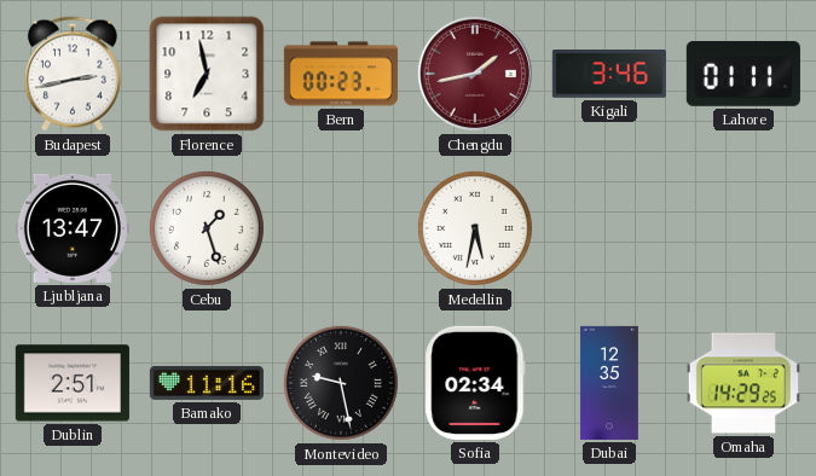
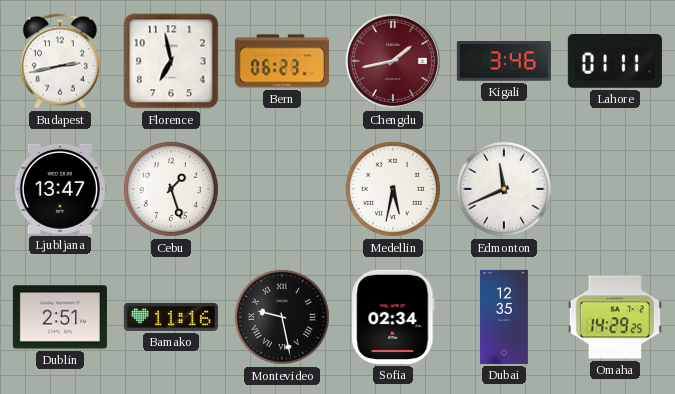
Bern: 00:23 -> 06:23
Edmonton: none -> 11:41
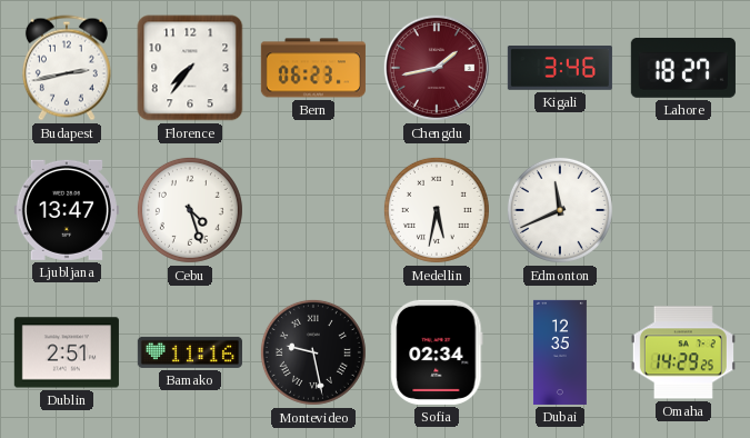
Florence: 6:58 -> 7:36
Lahore: 01:11 -> 18:27
Cebu: 1:27 -> 4:27
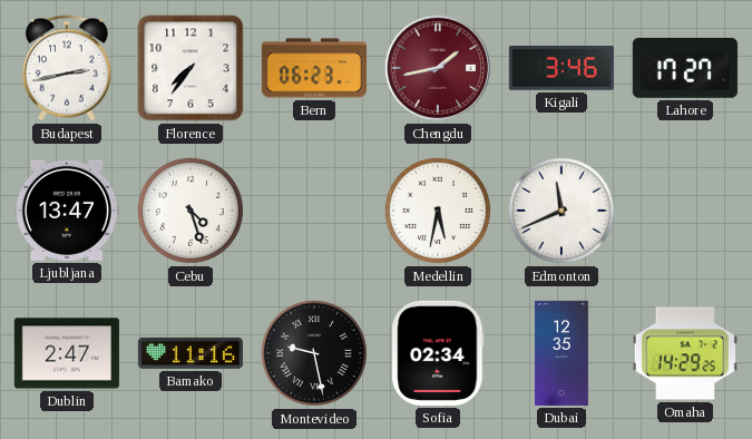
Lahore: 18:27 -> 17:27
Dublin: 2:51 -> 2:47
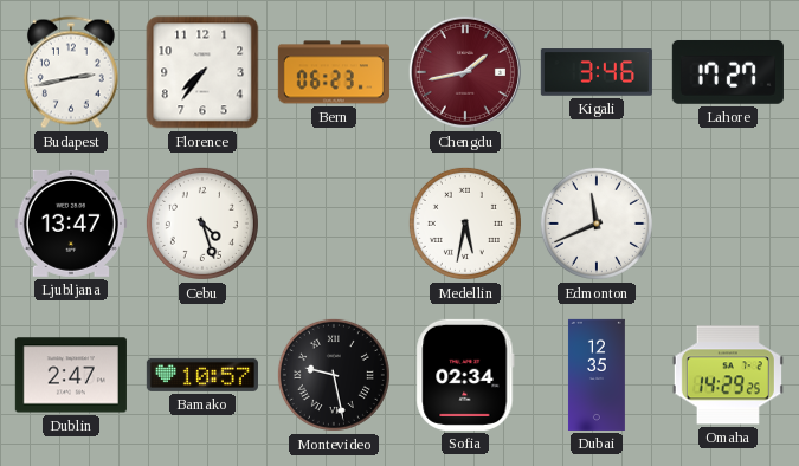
Bamako: 11:16 -> 10:57
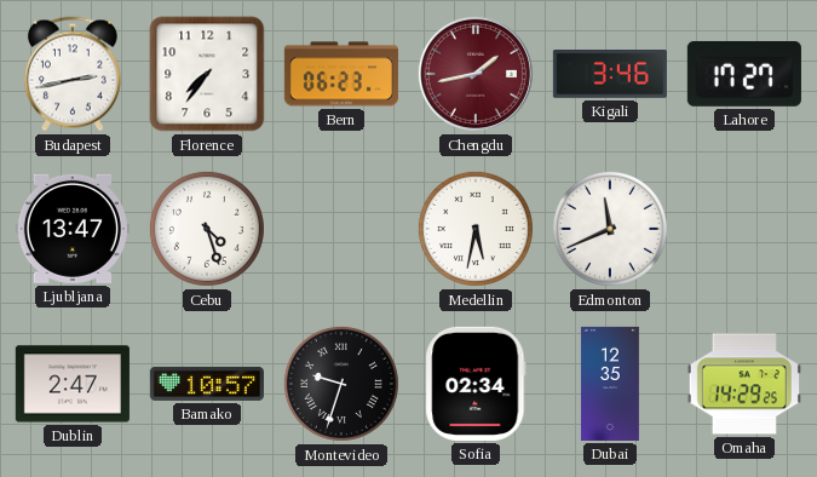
Montevideo: 9:28 -> 9:33
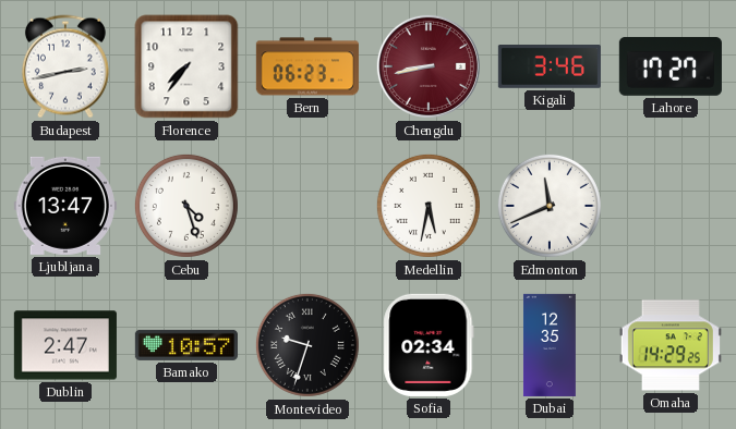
Chengdu: 1:43 -> 8:43
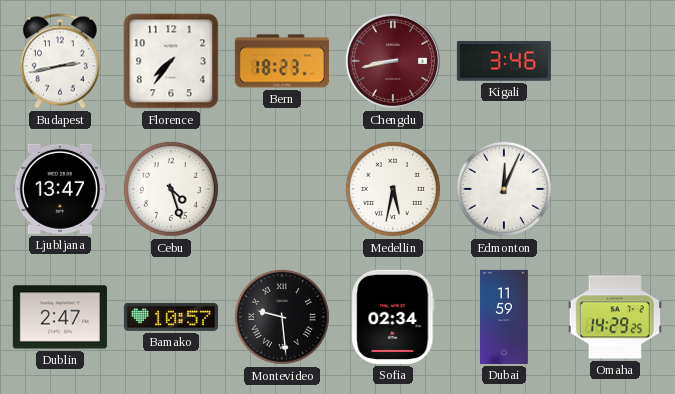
Bern: 06:23 -> 18:23
Lahore: 17:27 -> none
Edmonton: 11:41 -> 12:04
Montevideo: 9:33 -> 9:29
Dubai: 12:35 -> 11:59
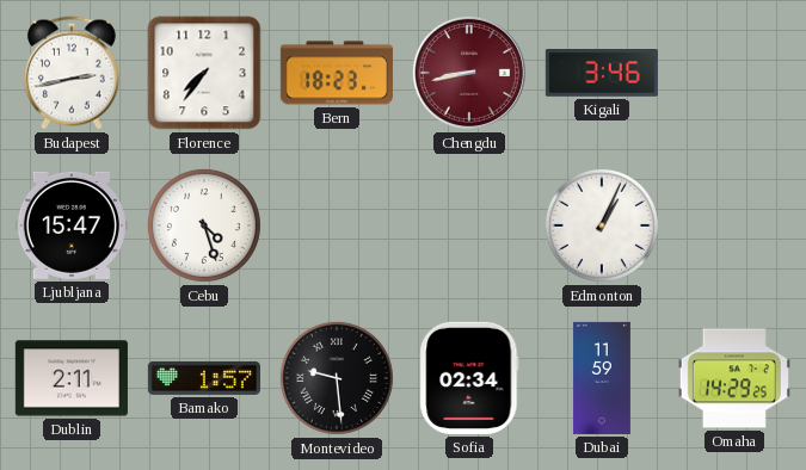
Ljubljana: 13:47 -> 15:47
Medellin: 5:32 -> none
Edmonton: 12:04 -> 1:04
Dublin: 2:47 -> 2:11
Bamako: 10:57 -> 1:57
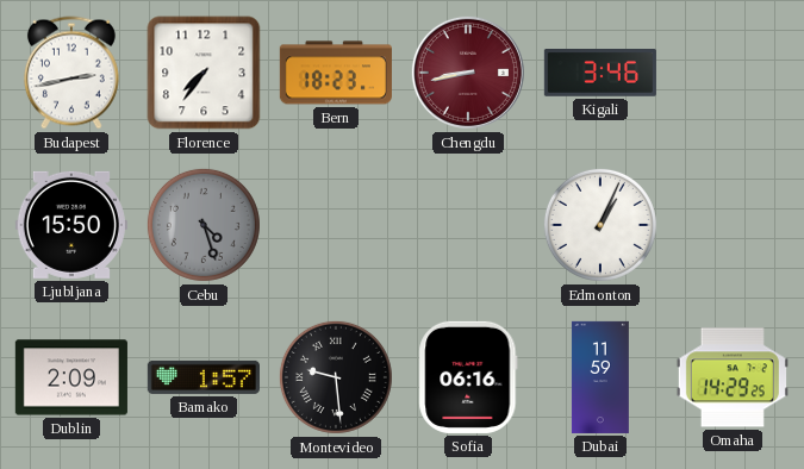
Ljubljana: 15:47 -> 15:50
Cebu dial: white -> grey
Dublin: 2:11 -> 2:09
Sofia: 02:34 -> 06:16
